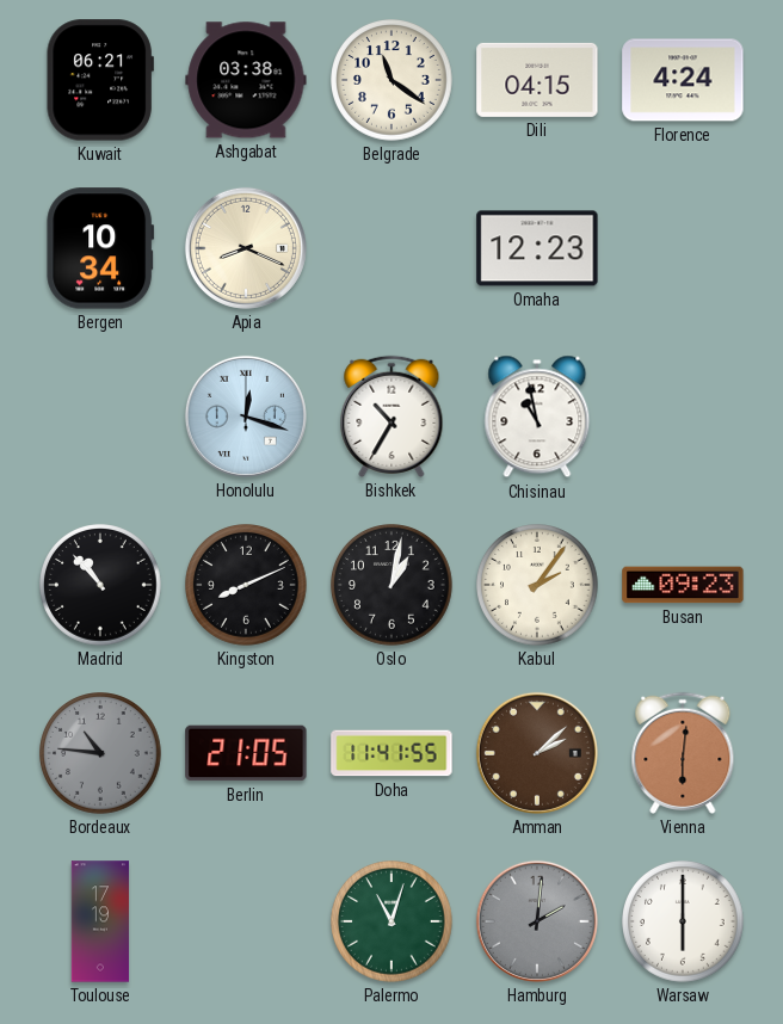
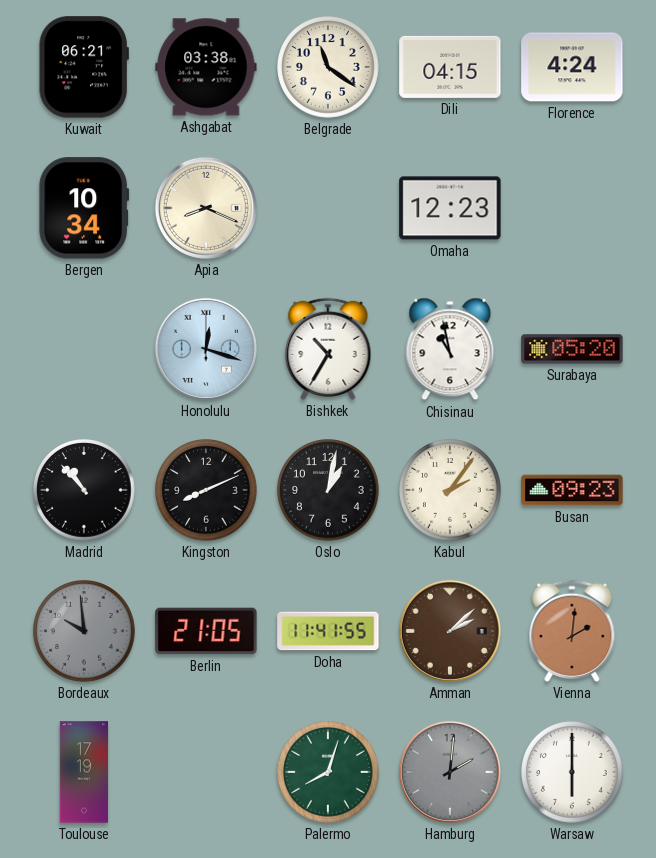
Surabaya: none -> 05:20
Bordeaux: 10:46 -> 9:59
Vienna: 6:01 -> 2:01
Palermo: 11:03 -> 8:03
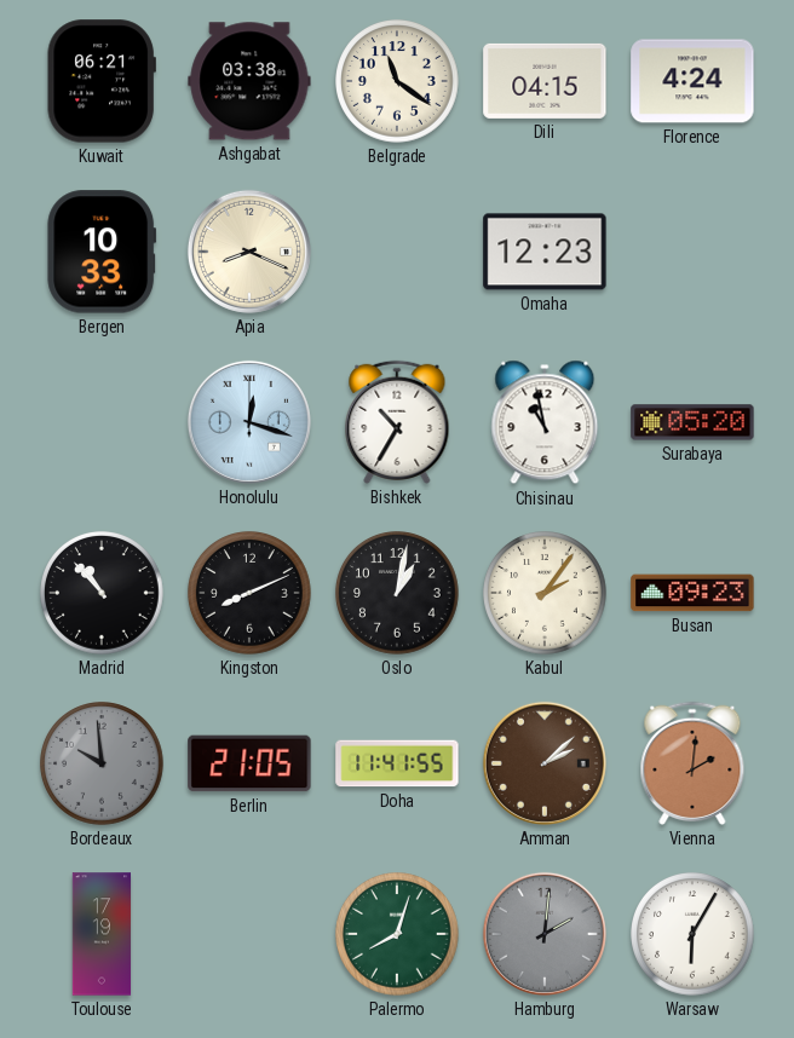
Bergen: 10:34 -> 10:33
Warsaw: 6:00 -> 6:05
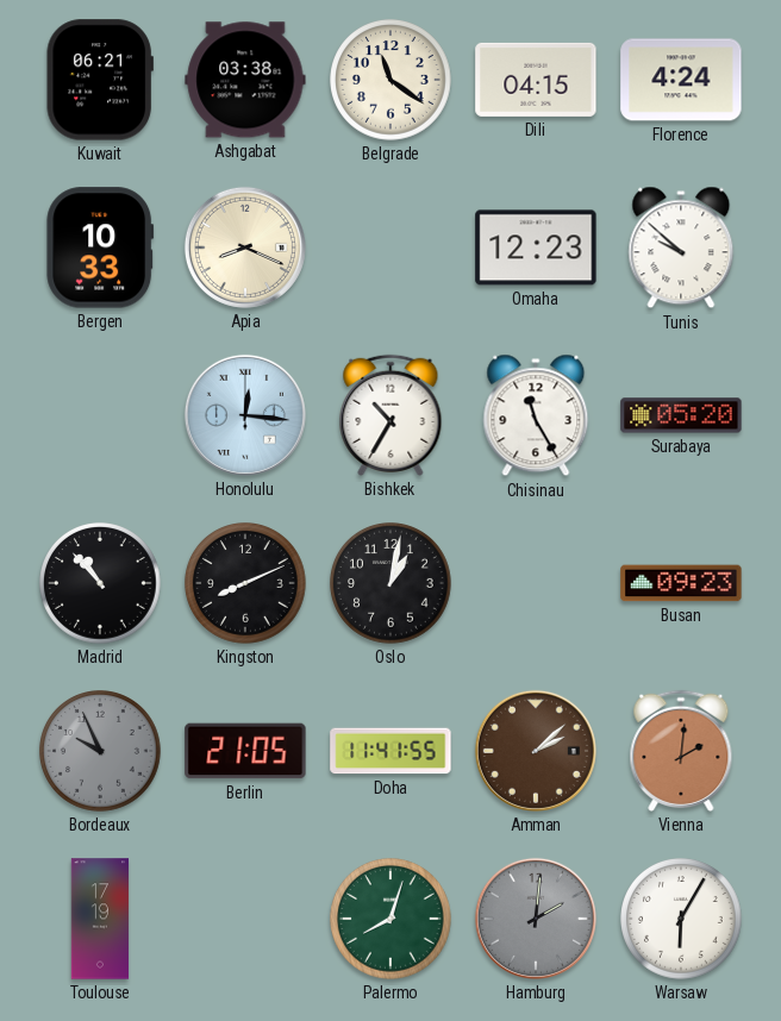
Tunis: none -> 9:52
Honolulu: 12:18 -> 12:16
Chisinau: 10:58 -> 11:25
Kabul: 2:06 -> none
Bordeaux: 9:59 -> 9:56
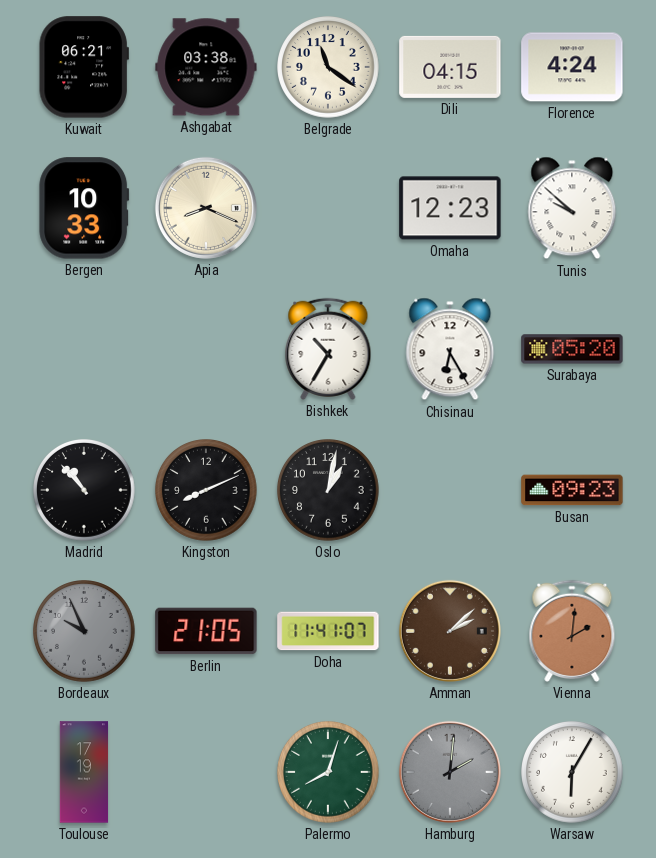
Honolulu: 12:16 -> none
Chisinau: 11:25 -> 6:25
Doha: 11:41:55 -> 11:41:07
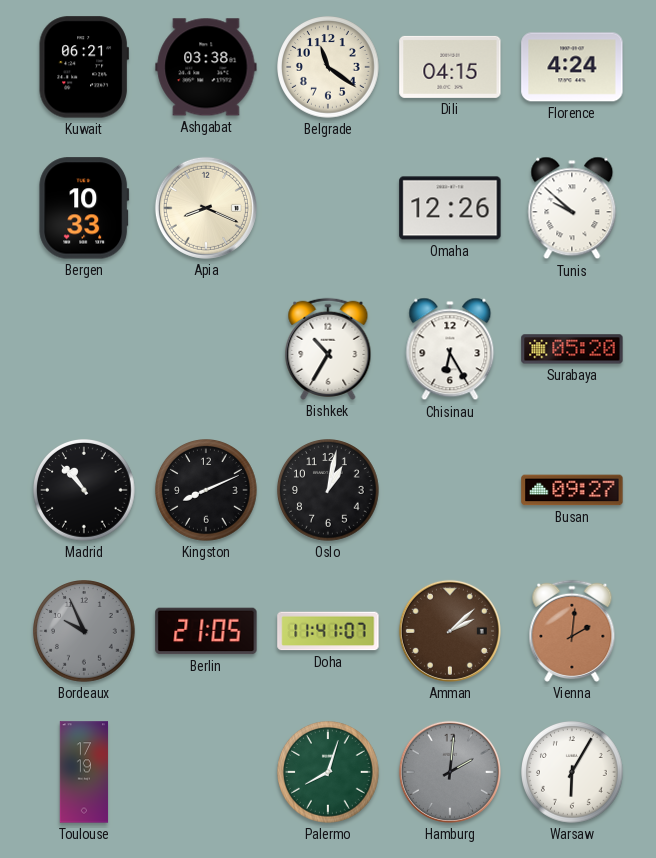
Omaha: 12:23 -> 12:26
Busan: 09:23 -> 09:27
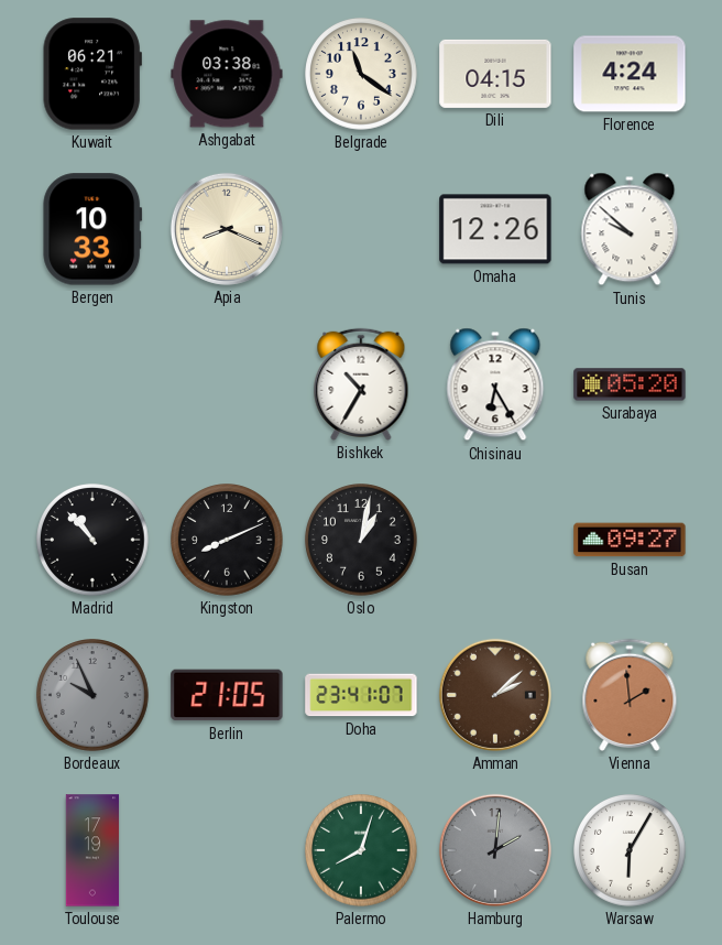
Doha: 11:41 -> 23:41
Vienna: 2:01 -> 1:59
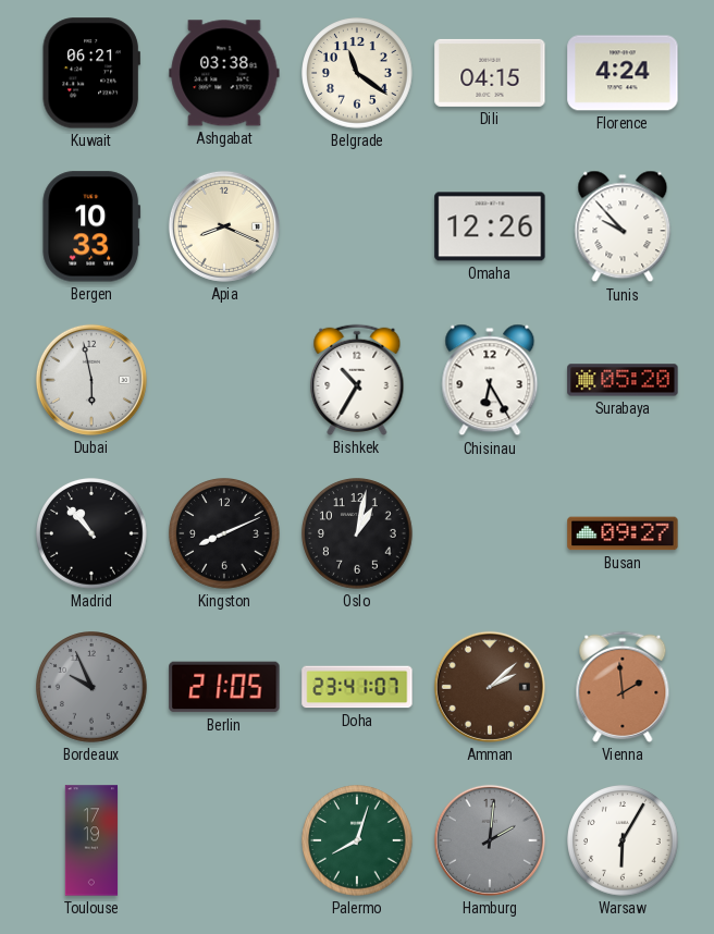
Tunis: 9:52 -> 9:53
Dubai: none -> 5:58
